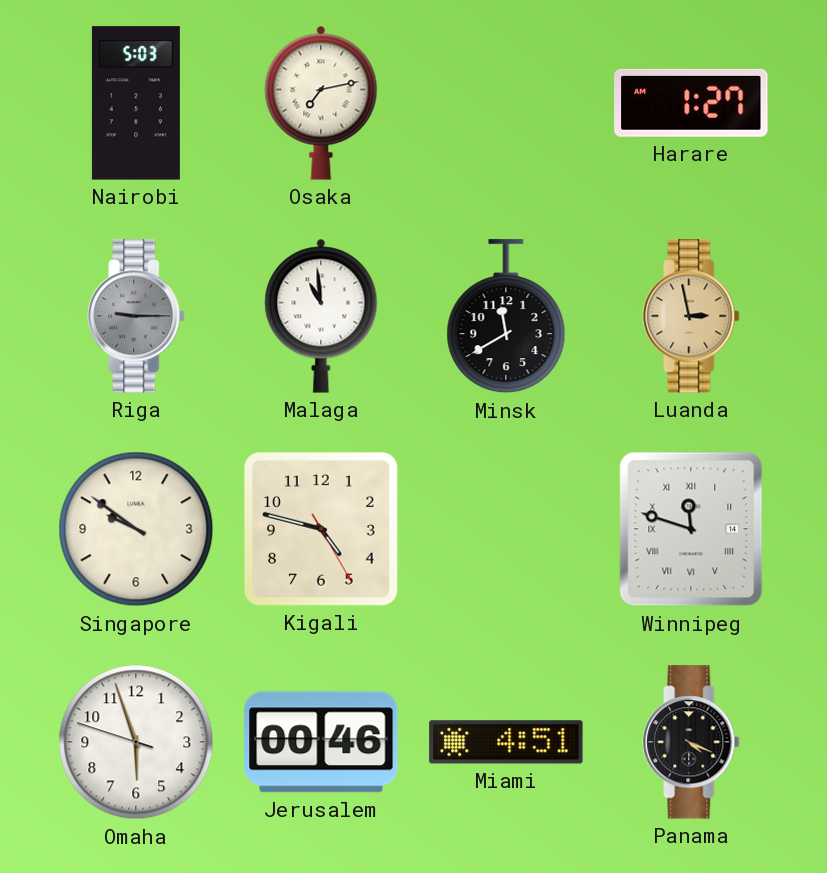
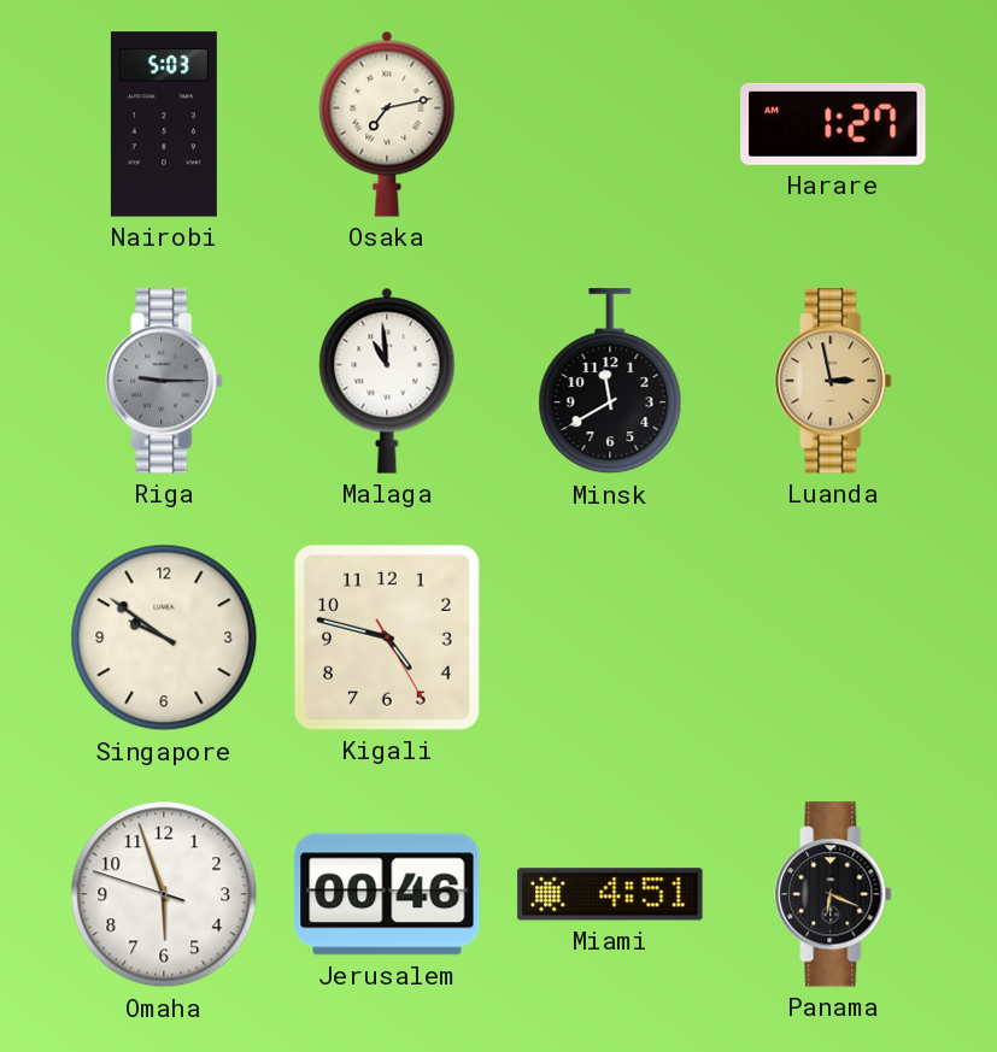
Winnipeg: 11:48 -> none
Panama: 4:19 -> 6:19
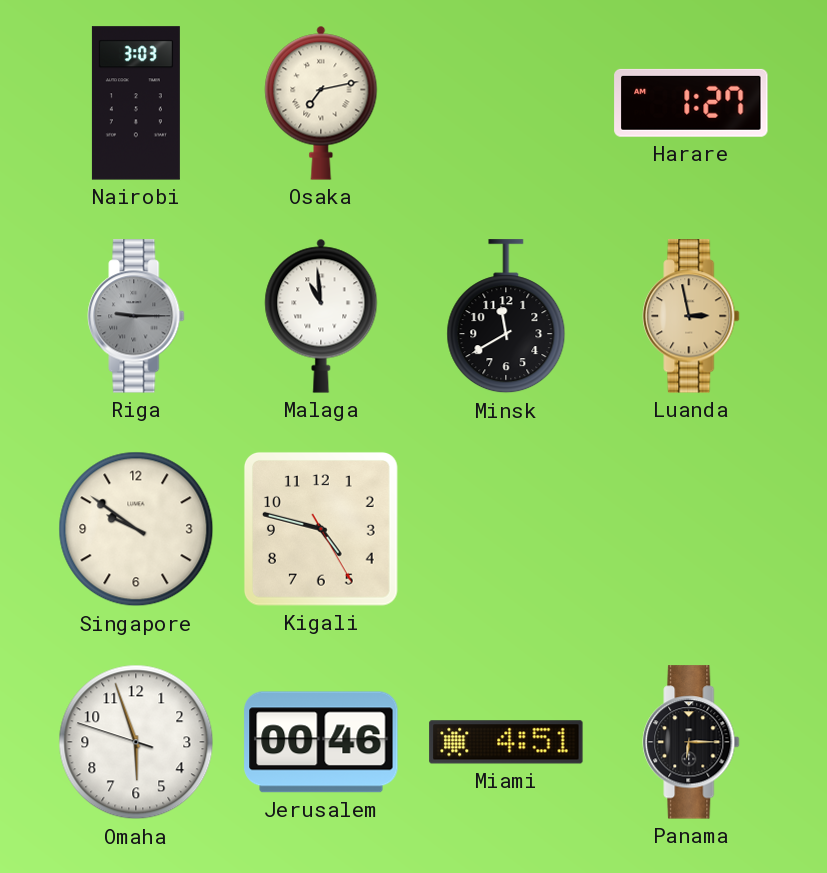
Nairobi: 5:03 -> 3:03
Panama: 6:19 -> 6:15
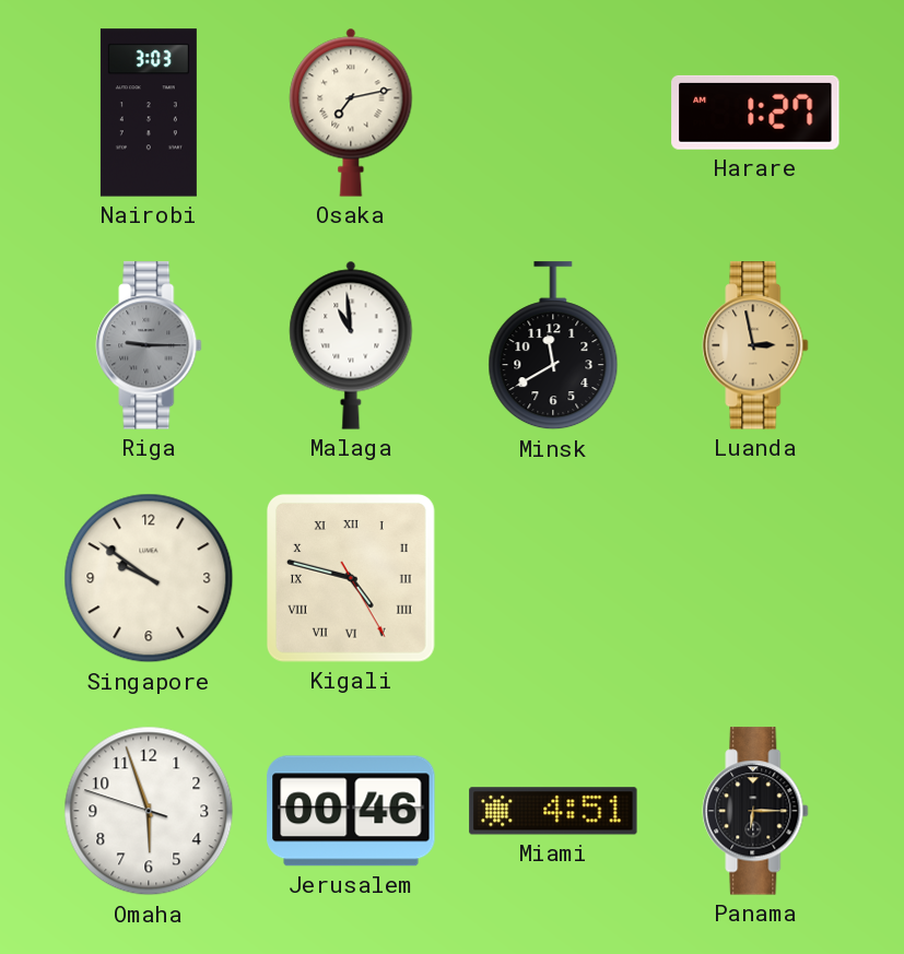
Kigali numerals: Arabic -> Roman
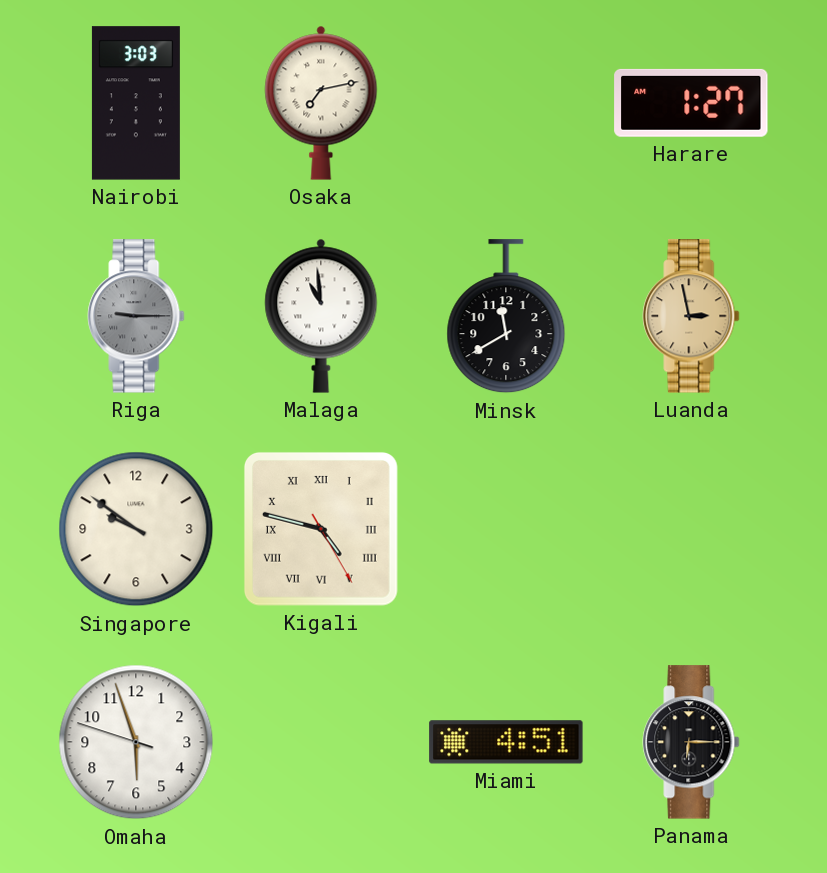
Jerusalem: 00:46 -> none
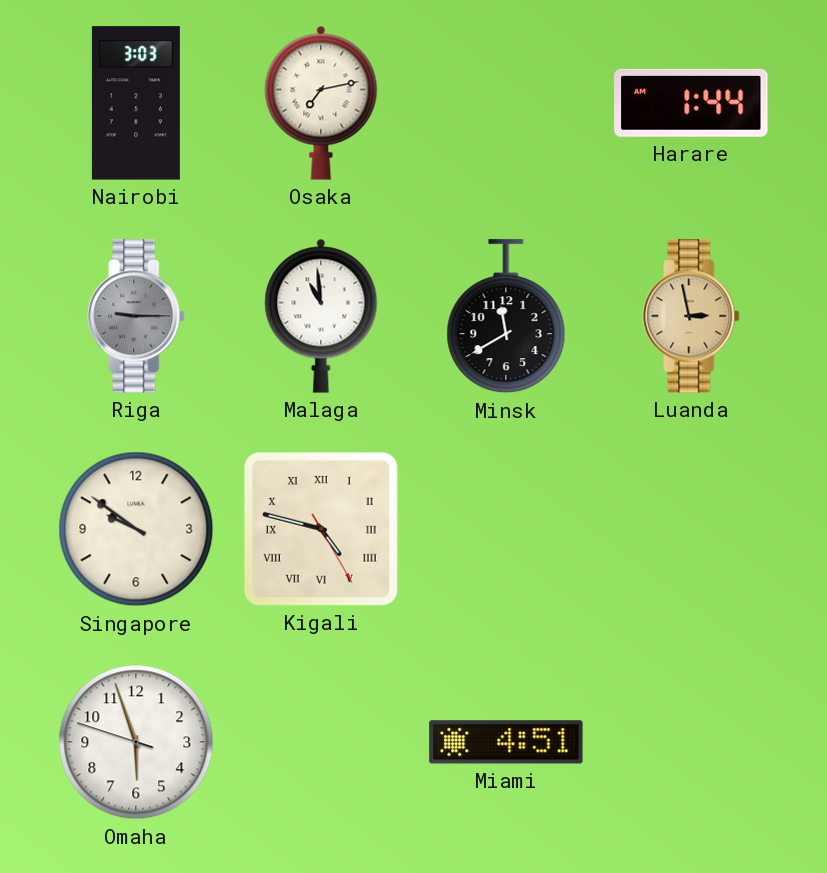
Harare: 1:27 -> 1:44
Panama: 6:15 -> none
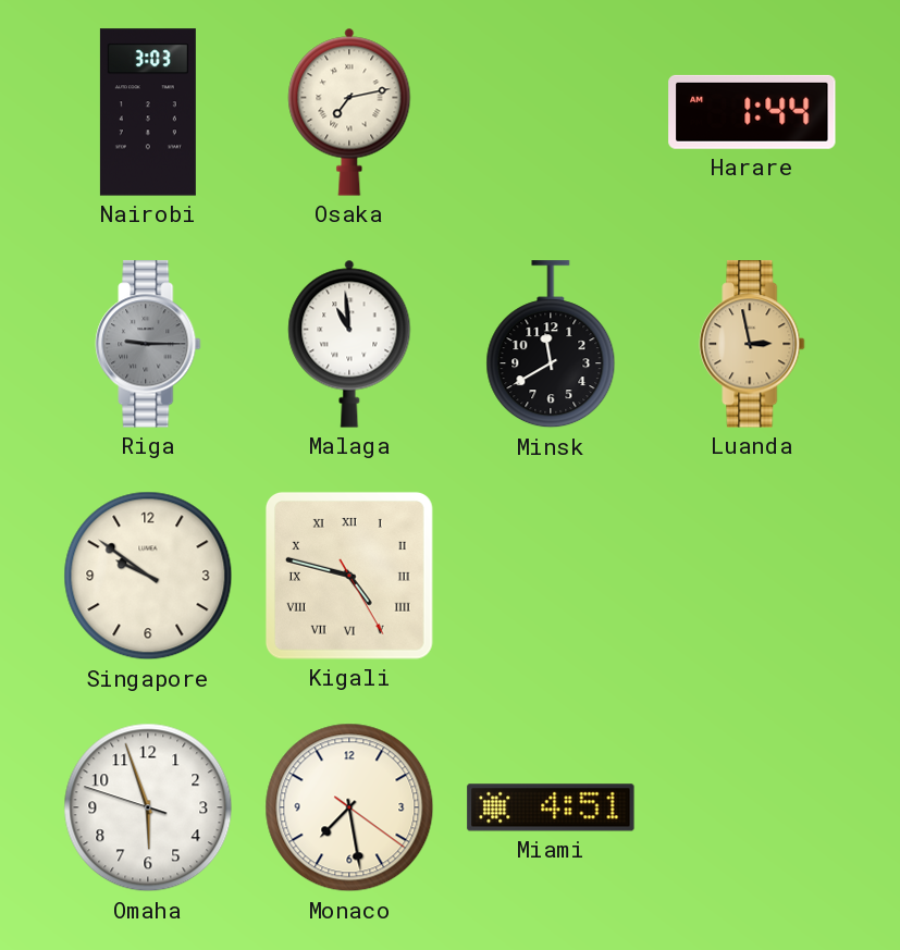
Monaco: none -> 7:28
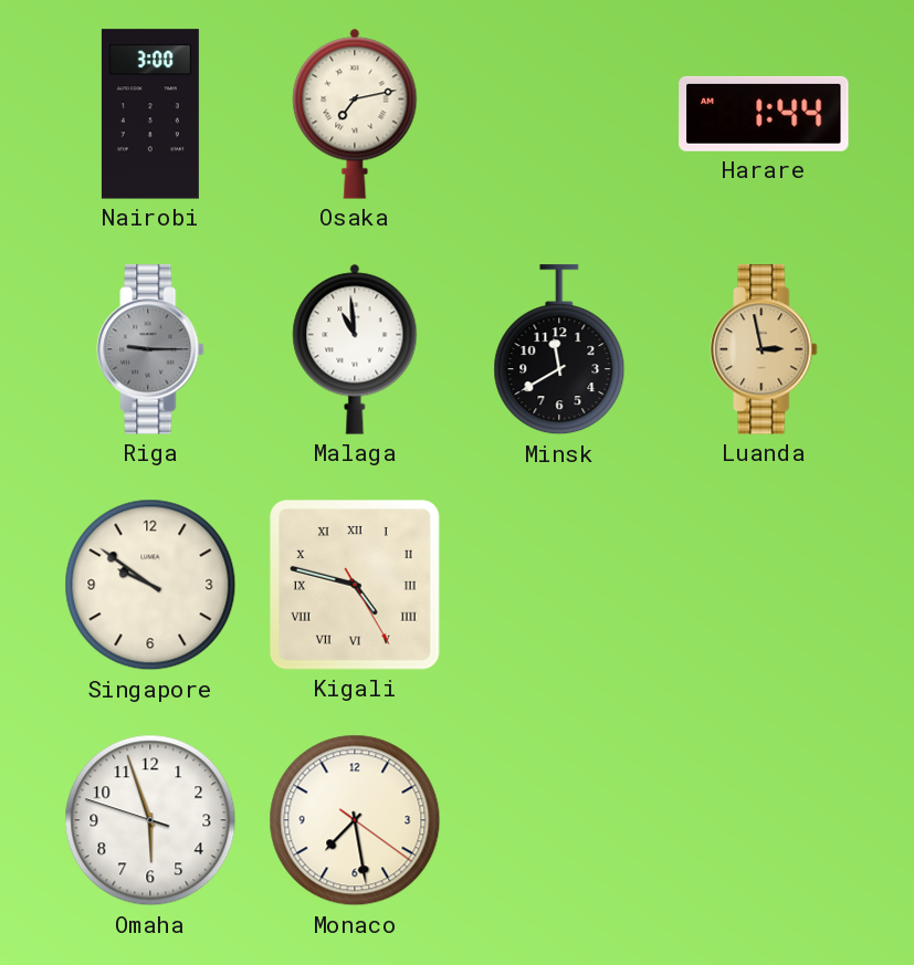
Nairobi: 3:03 -> 3:00
Miami: 4:51 -> none
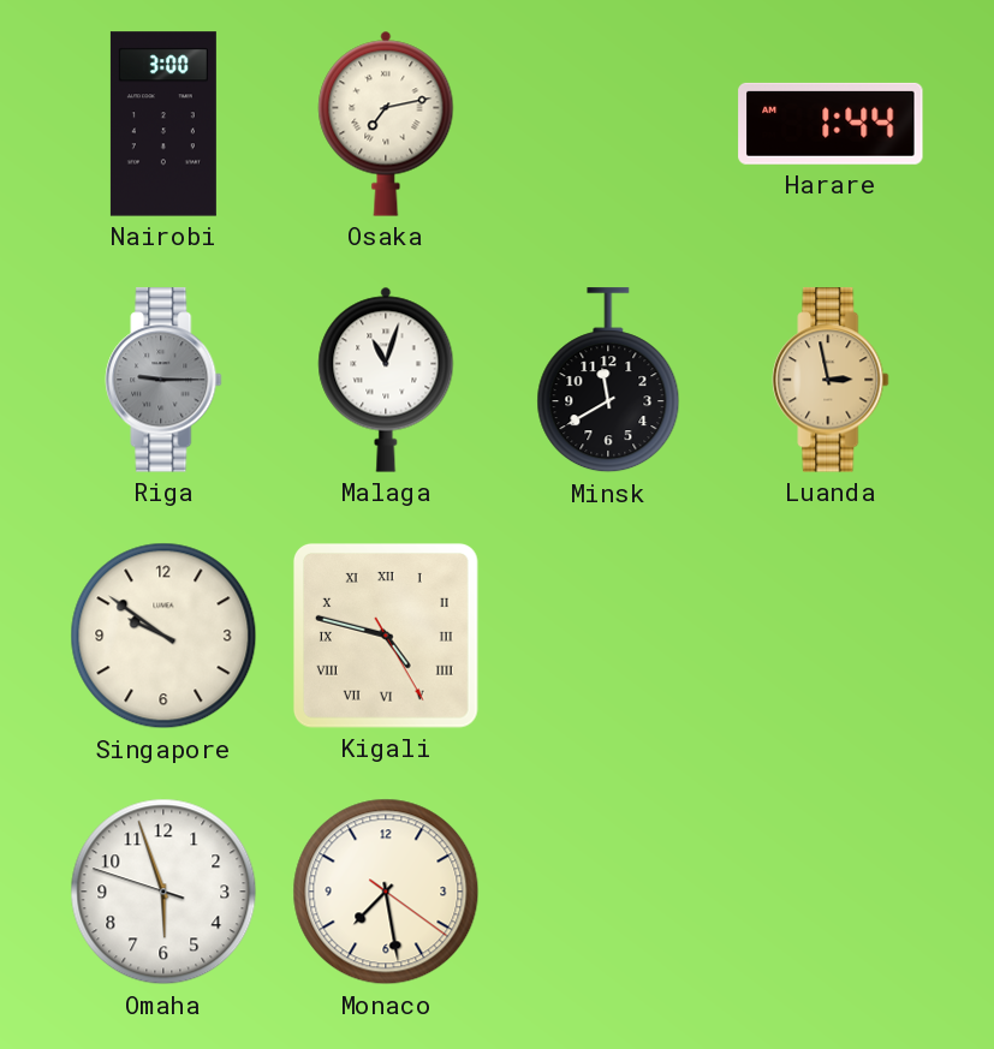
Malaga: 10:59 -> 11:03
